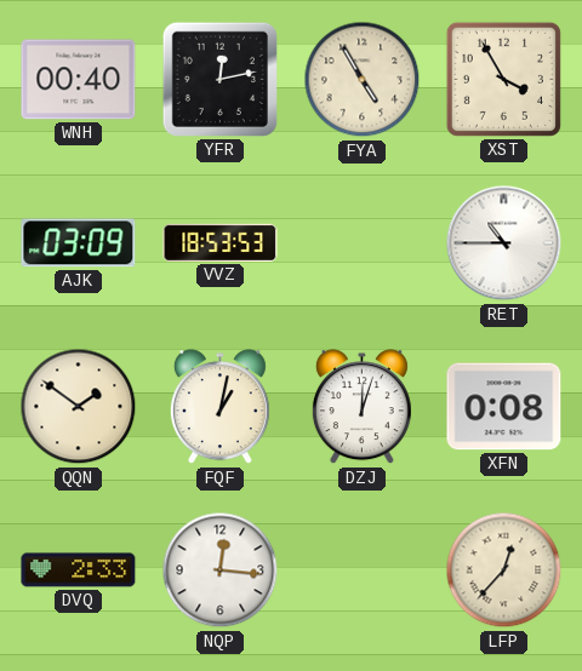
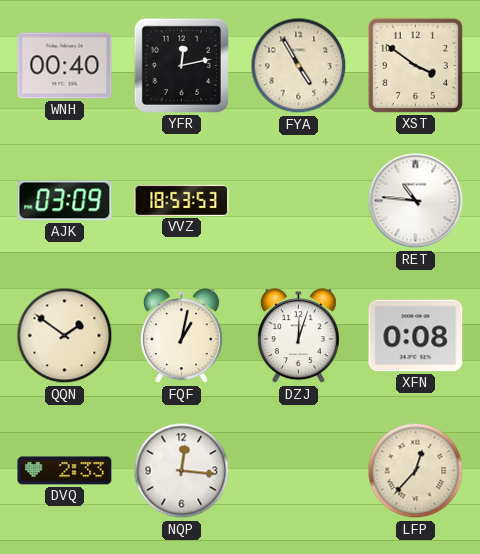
XST: 3:55 -> 3:51
RET: 10:45 -> 10:46
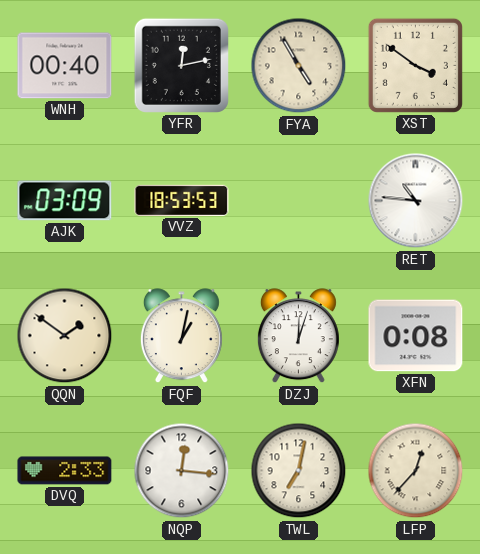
TWL: none -> 7:02
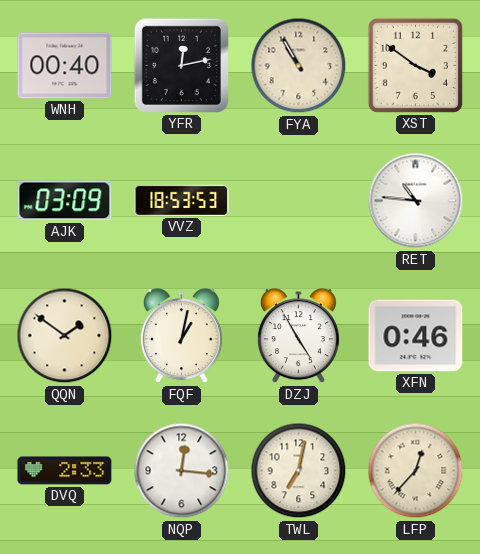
FYA: 4:55 -> 10:55
DZJ: 12:03 -> 4:55
XFN: 0:08 -> 0:46
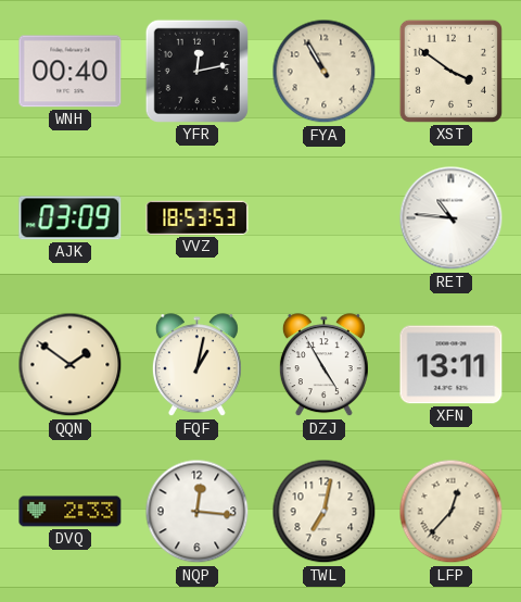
XFN: 0:46 -> 13:11
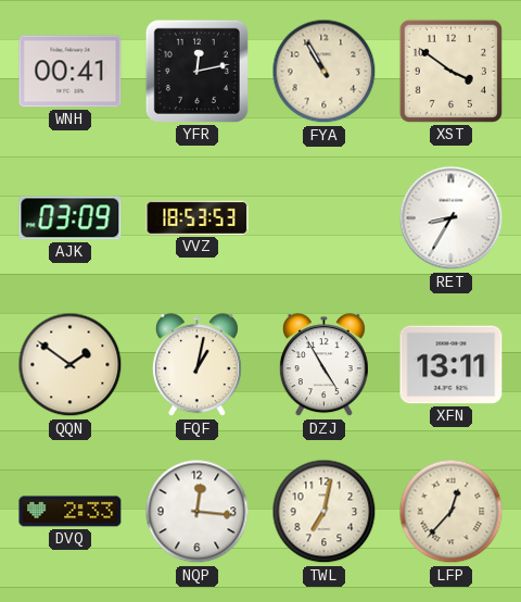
WNH: 00:40 -> 00:41
RET: 10:46 -> 8:35
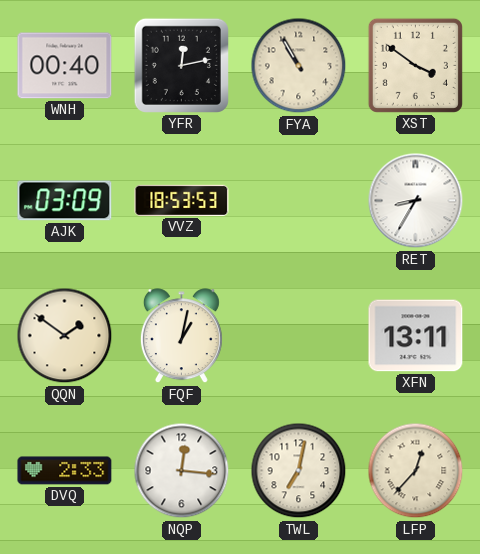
WNH: 00:41 -> 00:40
DZJ: 4:55 -> none
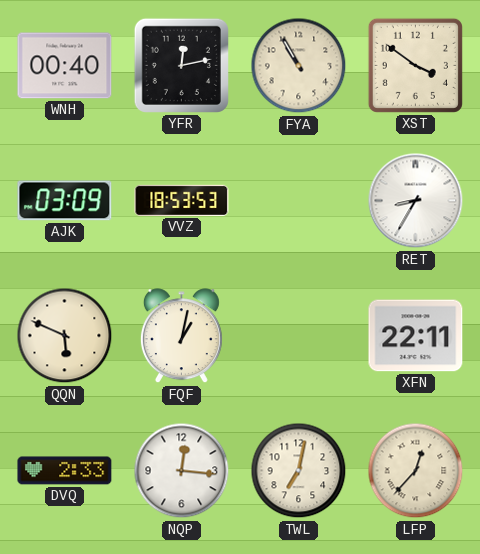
QQN: 1:51 -> 5:49
XFN: 13:11 -> 22:11
